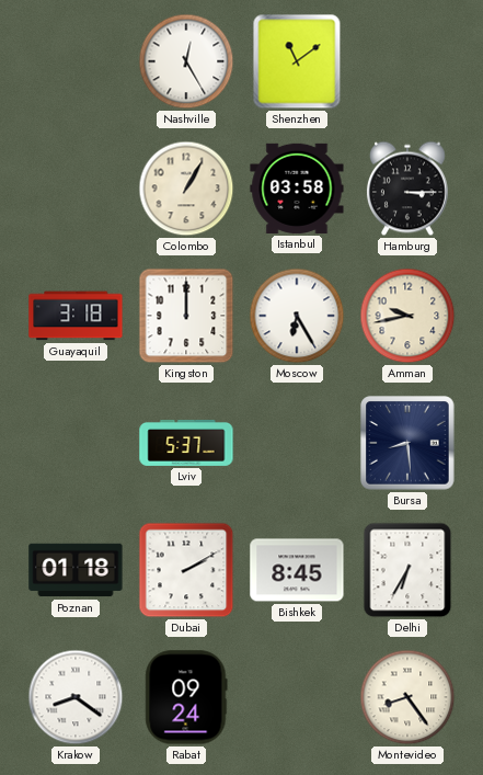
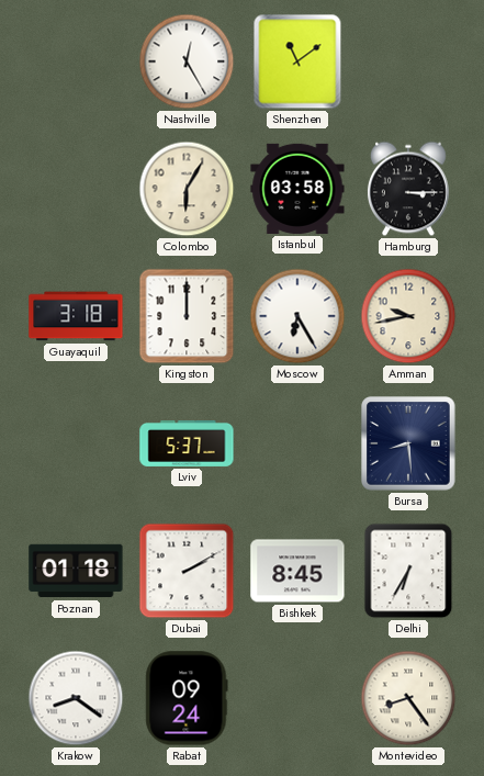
Colombo: 1:05 -> 6:05
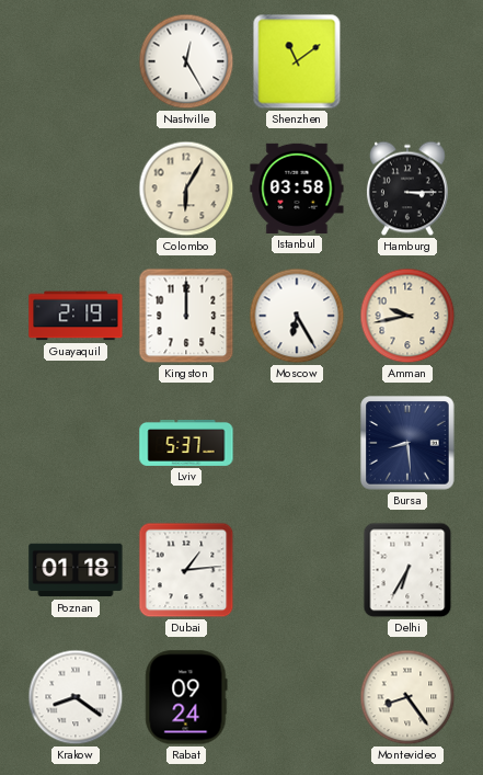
Guayaquil: 3:18 -> 2:19
Dubai: 2:10 -> 1:14
Bishkek: 8:45 -> none
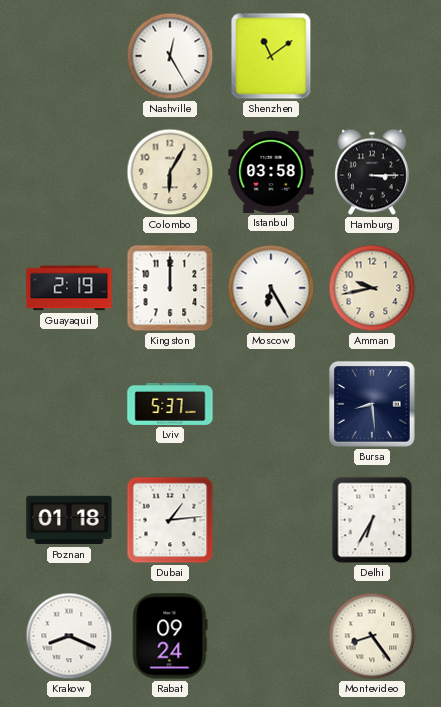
Krakow: 8:21 -> 8:19
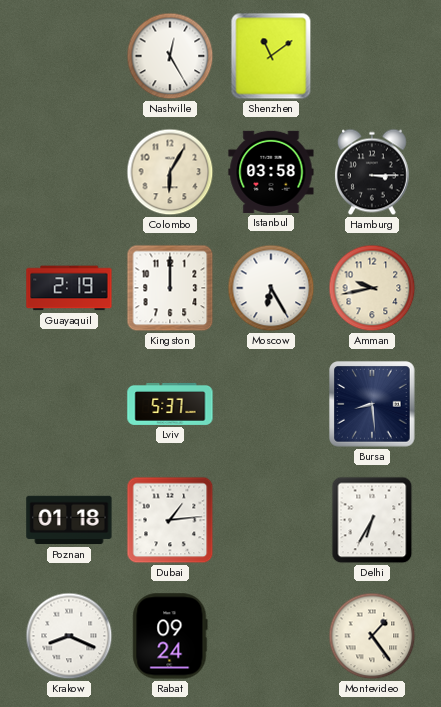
Montevideo: 8:24 -> 1:24
